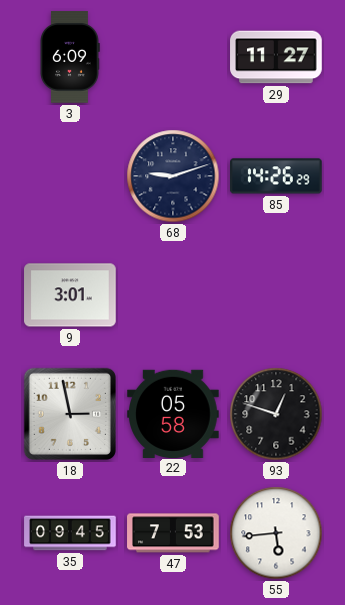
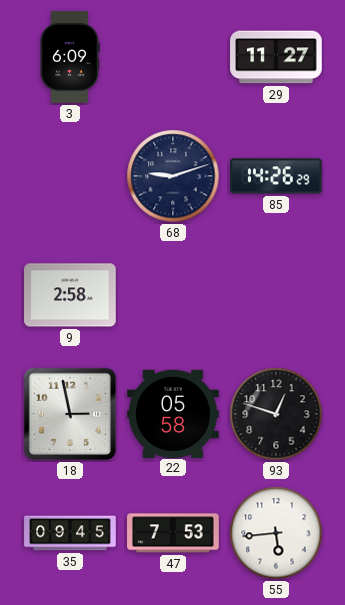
9: 3:01 -> 2:58
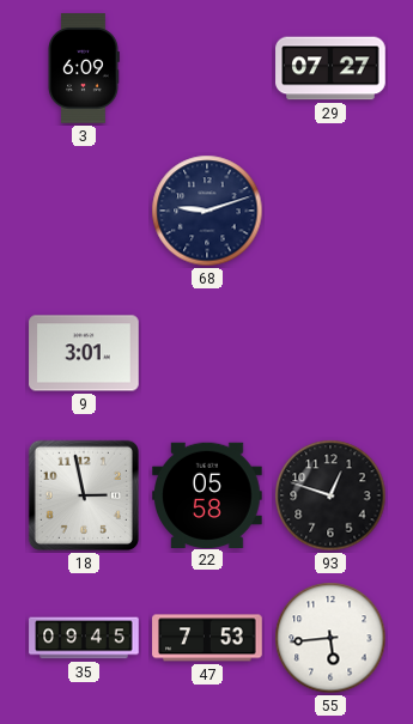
29: 11:27 -> 07:27
85: 14:26 -> none
9: 2:58 -> 3:01
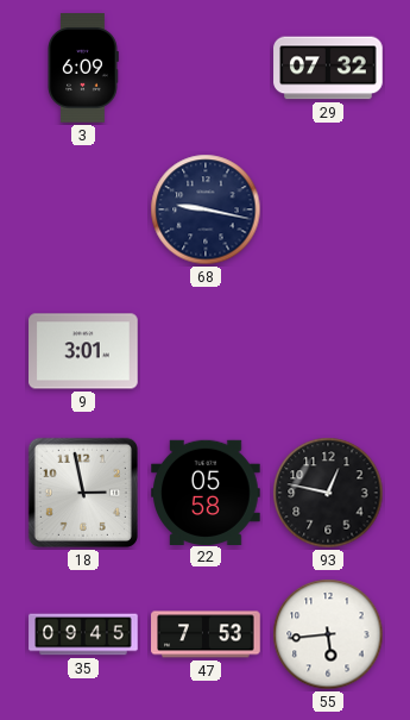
29: 07:27 -> 07:32
68: 9:12 -> 9:17
93: 12:48 -> 12:47
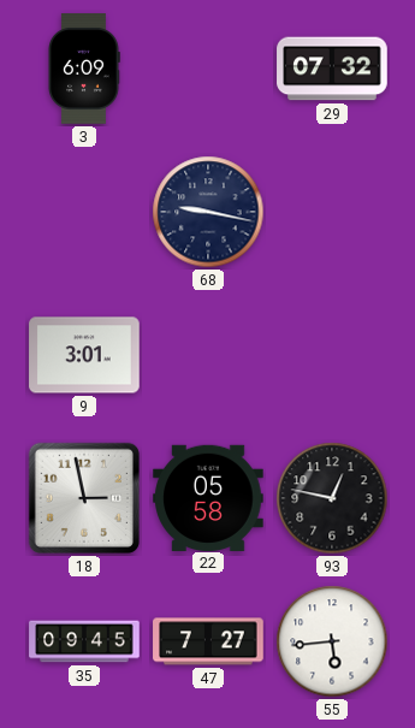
47: 7:53 -> 7:27
